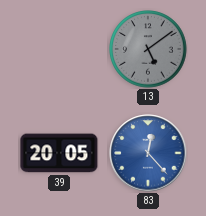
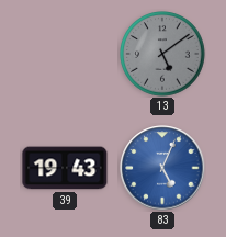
39: 20:05 -> 19:43
83: 12:23 -> 5:04
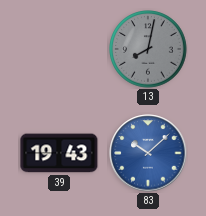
13: 5:09 -> 8:02
83: 5:04 -> 10:08
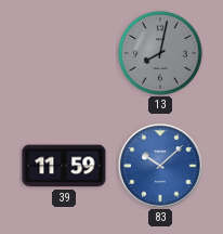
39: 19:43 -> 11:59
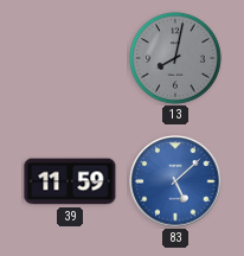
83: 10:08 -> 5:08
